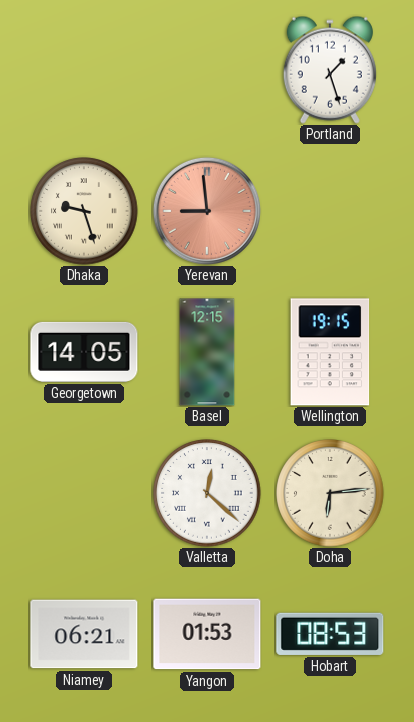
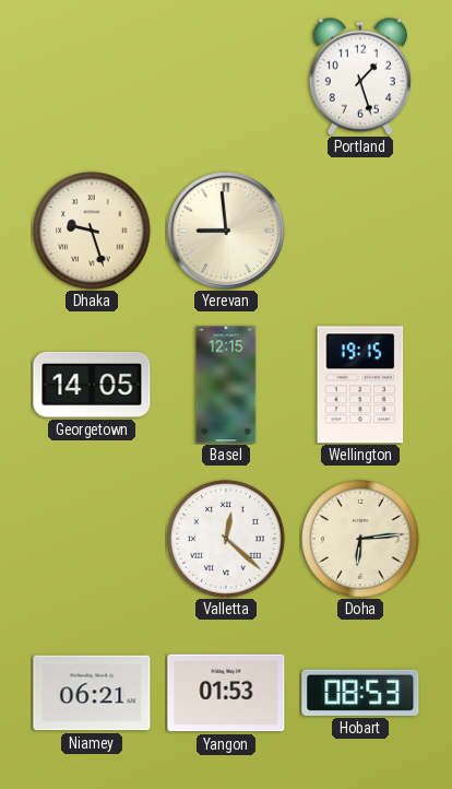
Yerevan dial: salmon -> cream
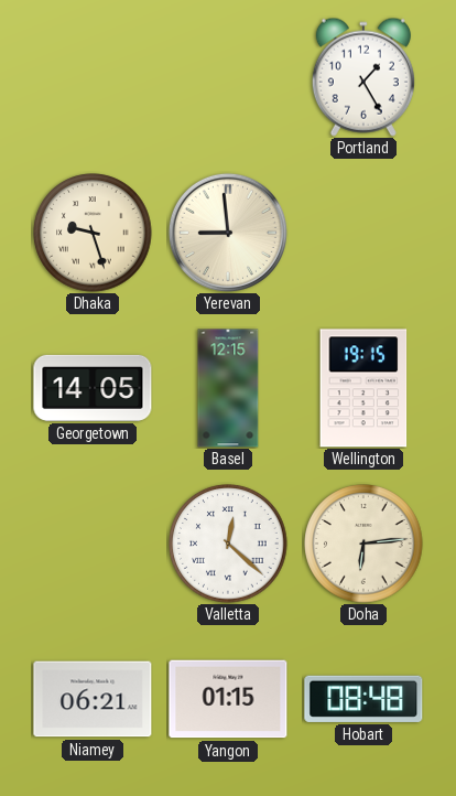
Portland: 1:27 -> 1:25
Yangon: 01:53 -> 01:15
Hobart: 08:53 -> 08:48
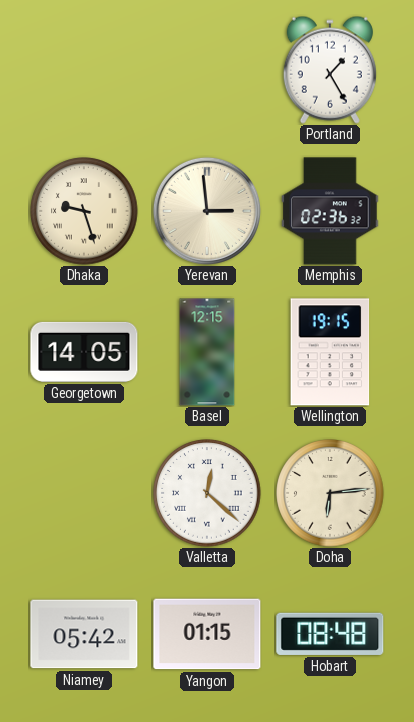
Yerevan: 8:59 -> 2:59
Memphis: none -> 02:36
Niamey: 06:21 -> 05:42
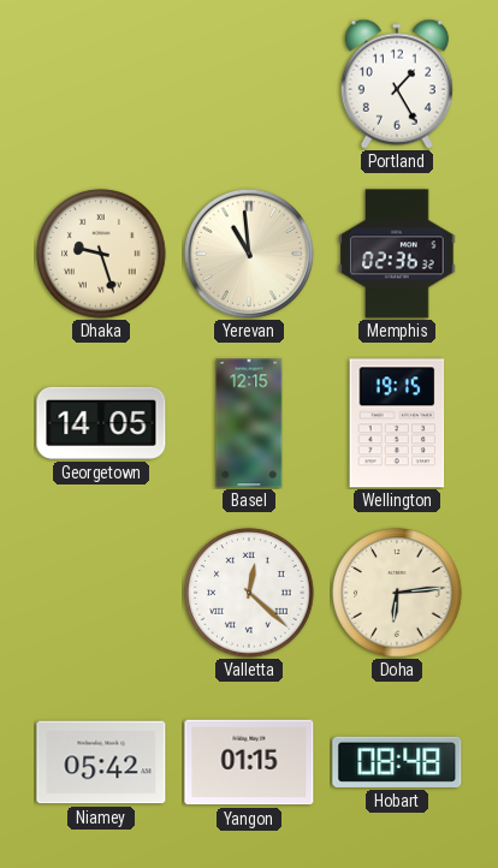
Yerevan: 2:59 -> 10:59
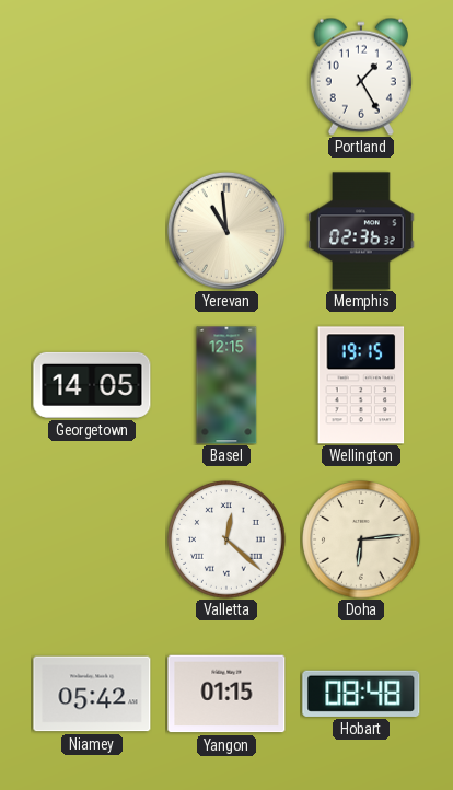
Dhaka: 9:27 -> none
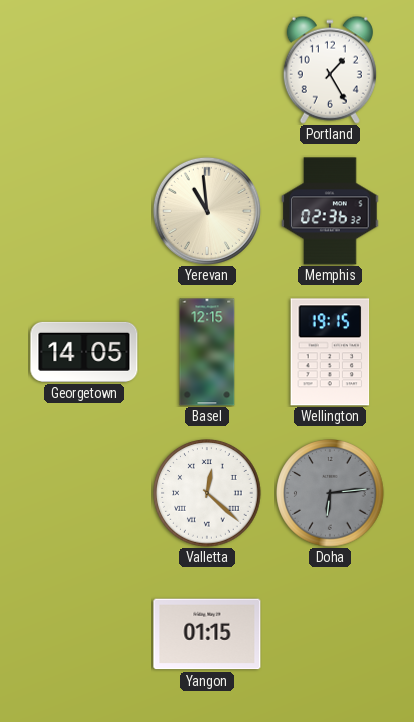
Doha dial: cream -> grey
Niamey: 05:42 -> none
Hobart: 08:48 -> none
